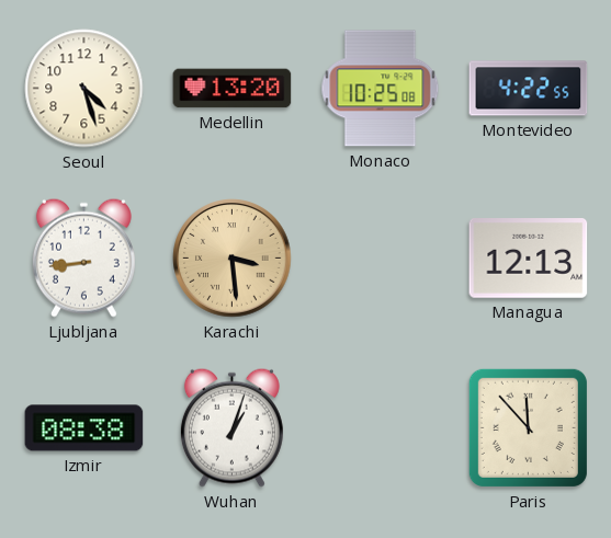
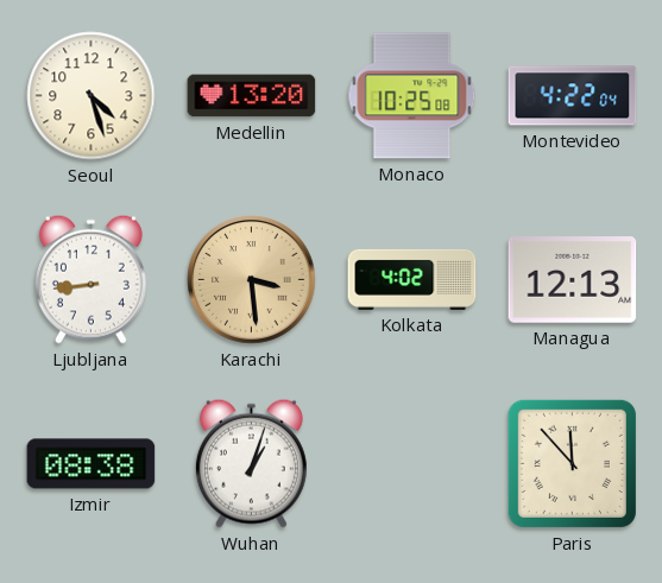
Montevideo: 4:22:55 -> 4:22:04
Kolkata: none -> 4:02
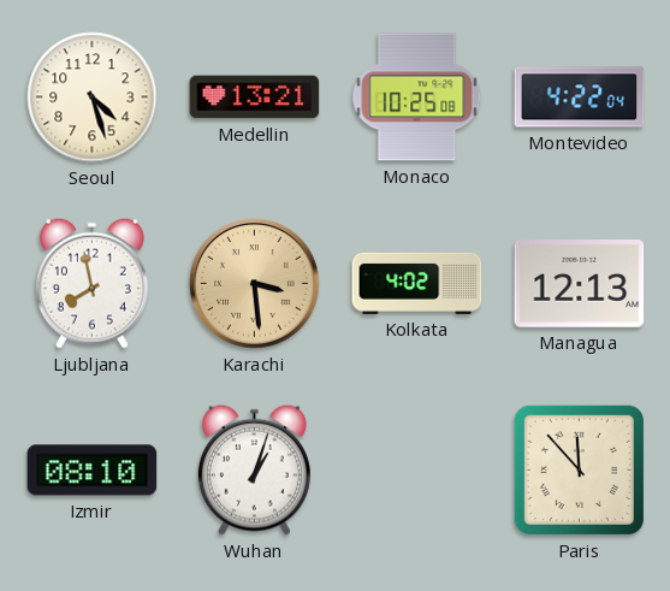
Medellin: 13:20 -> 13:21
Ljubljana: 8:44 -> 7:58
Izmir: 08:38 -> 08:10
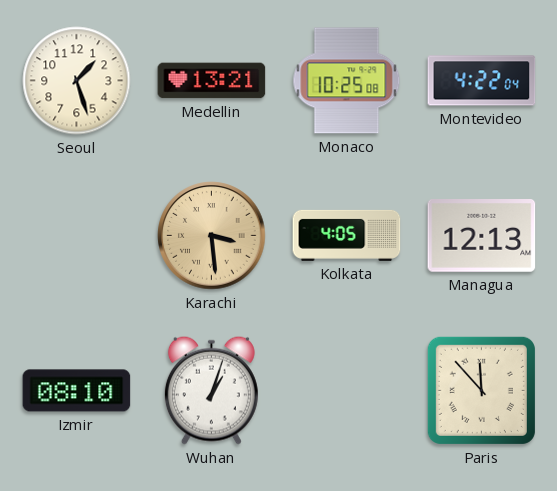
Seoul: 4:27 -> 1:27
Ljubljana: 7:58 -> none
Kolkata: 4:02 -> 4:05
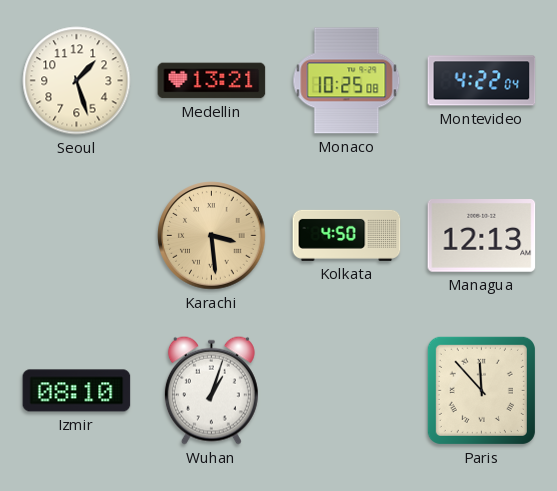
Kolkata: 4:05 -> 4:50
